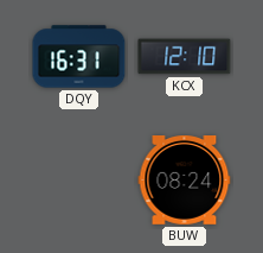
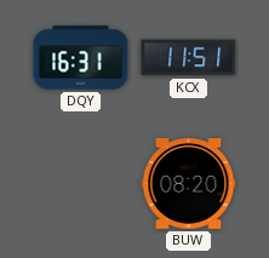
KCX: 12:10 -> 11:51
BUW: 08:24 -> 08:20
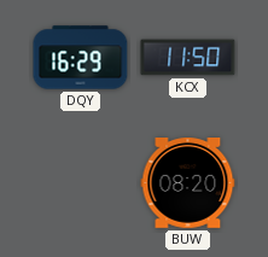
DQY: 16:31 -> 16:29
KCX: 11:51 -> 11:50
